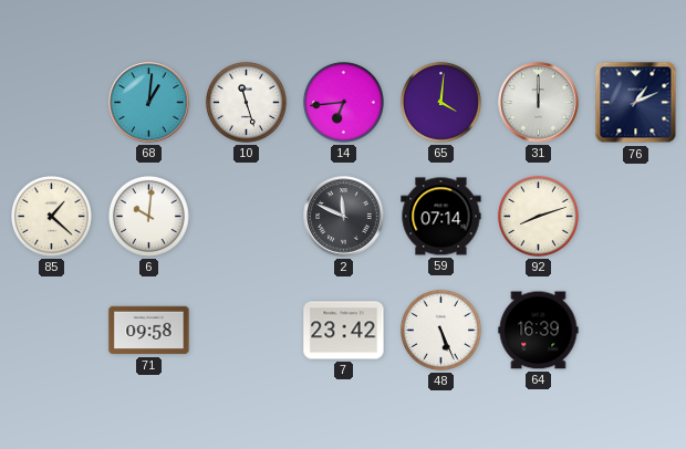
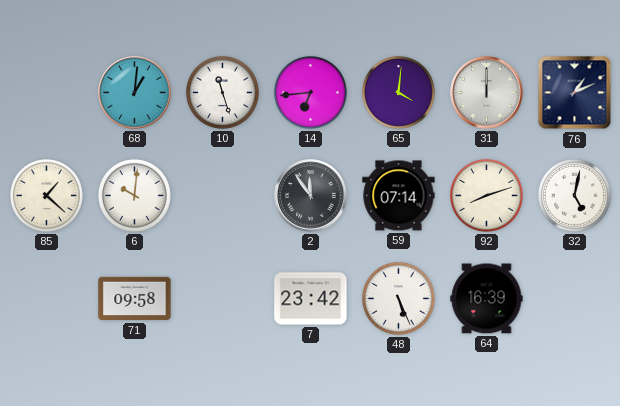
2: 11:49 -> 11:54
32: none -> 5:02
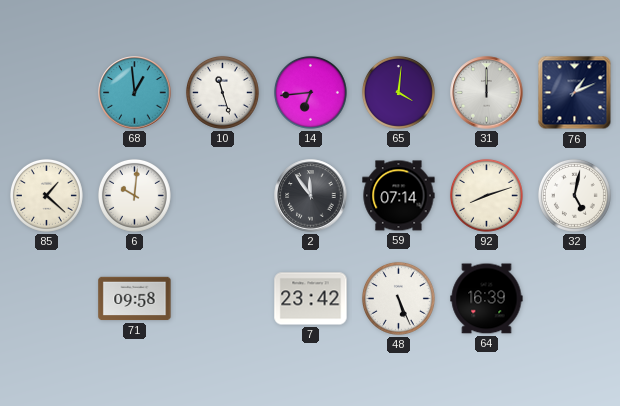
68: 1:01 -> 12:59
